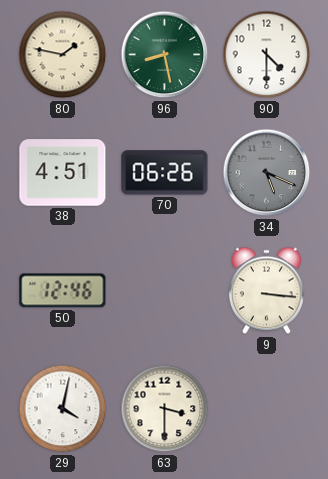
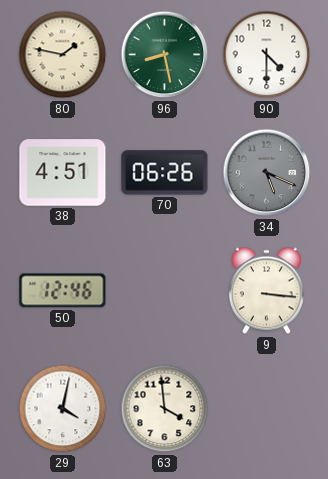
63: 3:30 -> 3:59
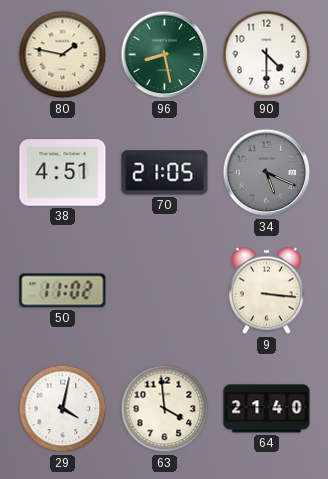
70: 06:26 -> 21:05
50: 12:46 -> 11:02
64: none -> 21:40
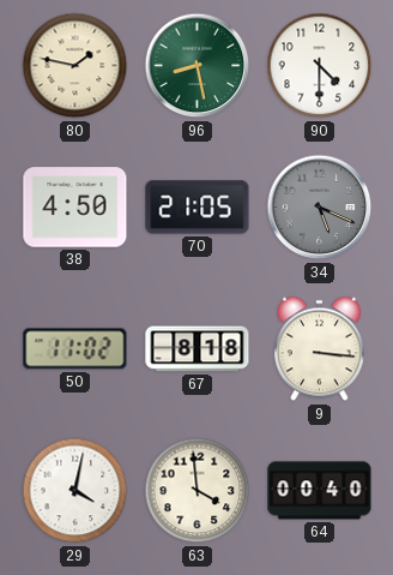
38: 4:51 -> 4:50
67: none -> 8:18
64: 21:40 -> 00:40
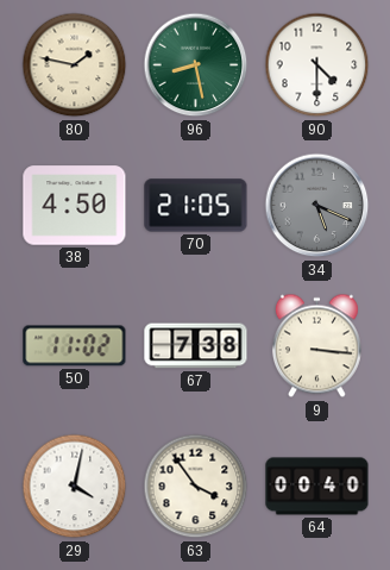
67: 8:18 -> 7:38
63: 3:59 -> 3:54
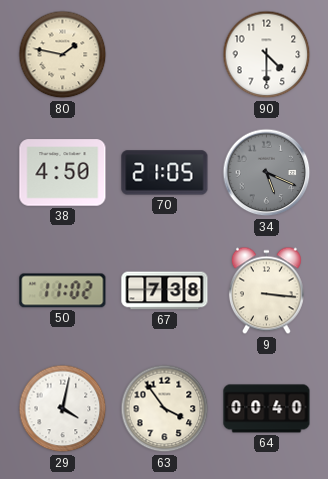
96: 8:28 -> none
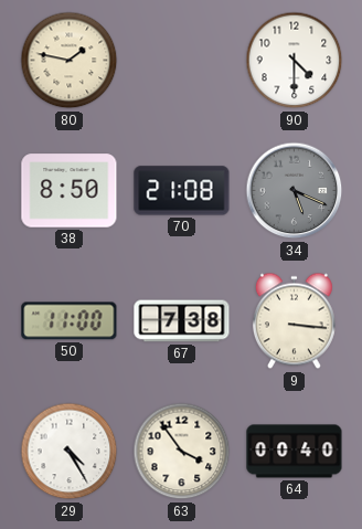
38: 4:50 -> 8:50
70: 21:05 -> 21:08
50: 11:02 -> 11:00
29: 4:02 -> 4:25
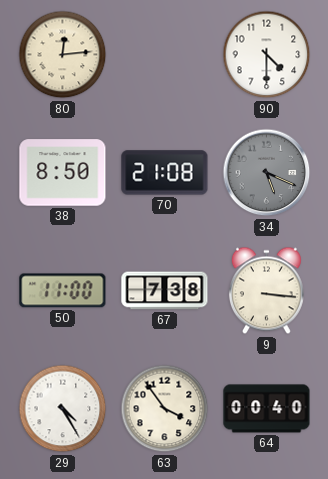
80: 1:47 -> 12:14
